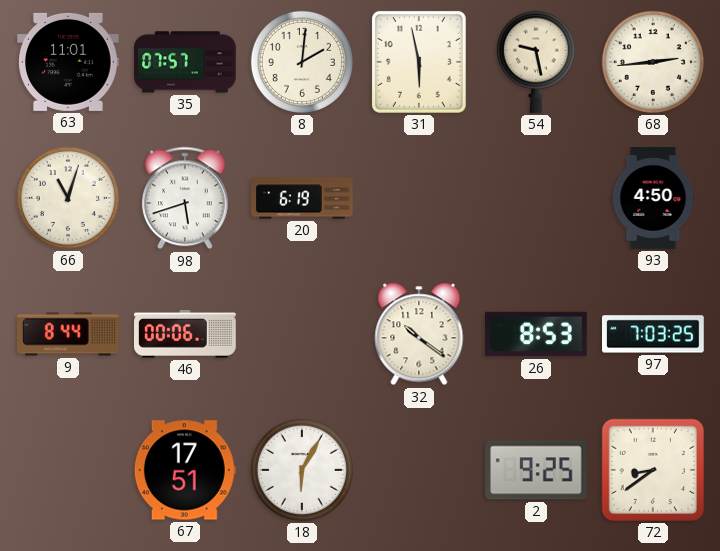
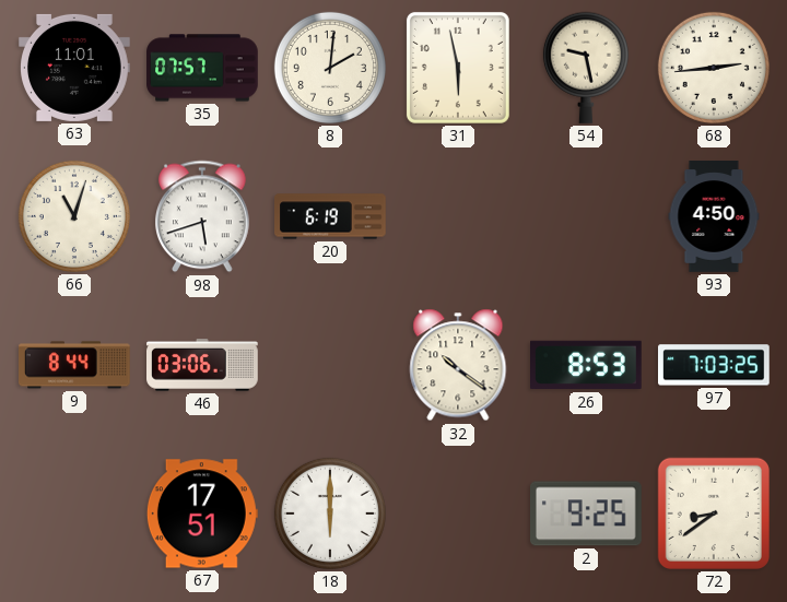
46: 00:06 -> 03:06
18: 6:05 -> 6:00
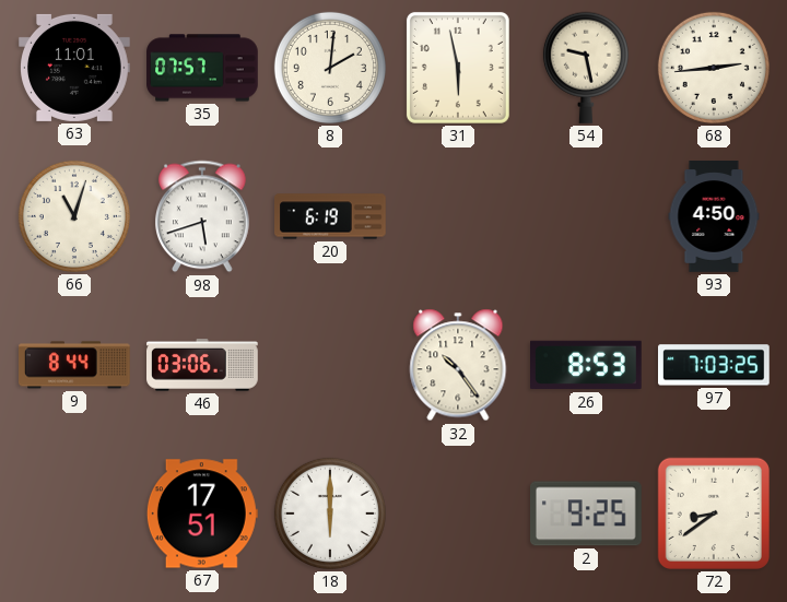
32: 10:21 -> 10:24
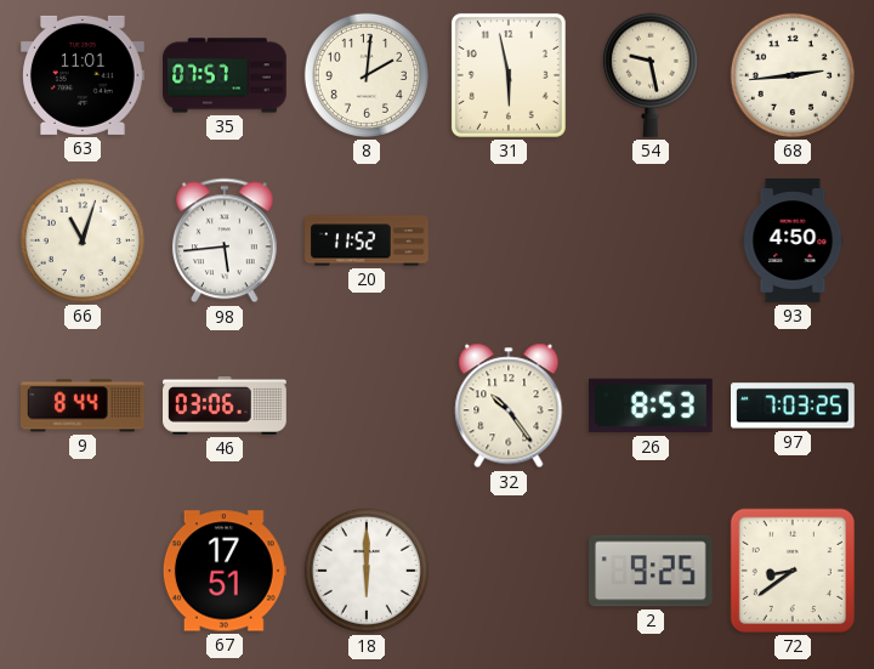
98: 5:42 -> 5:44
20: 6:19 -> 11:52
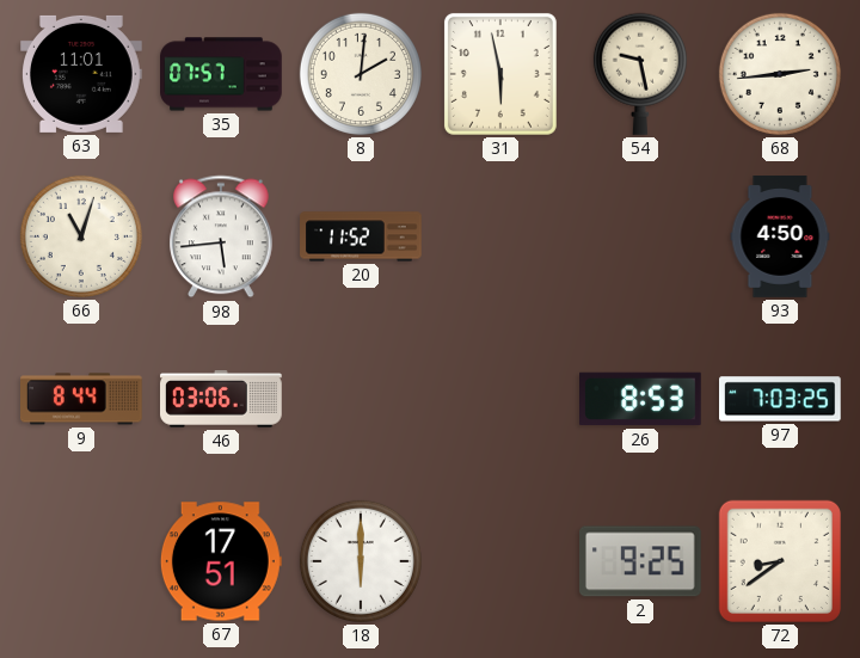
32: 10:24 -> none
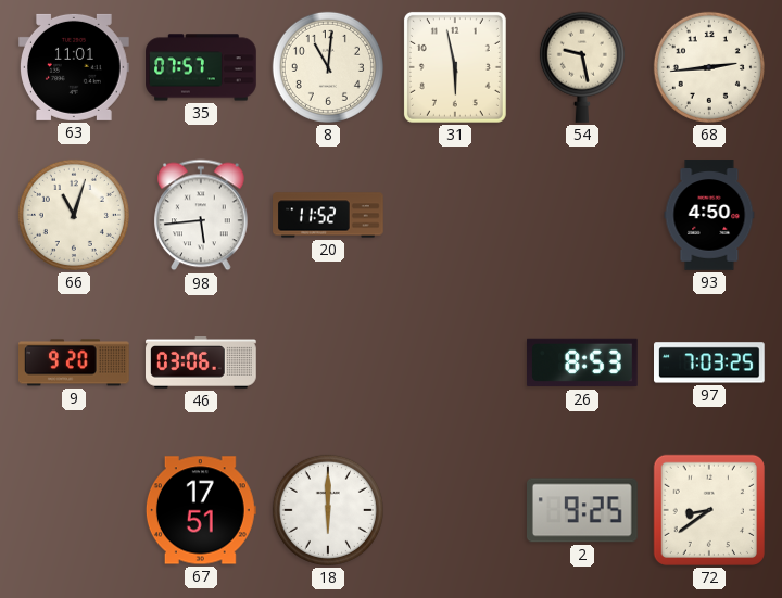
8: 2:01 -> 11:01
9: 8:44 -> 9:20
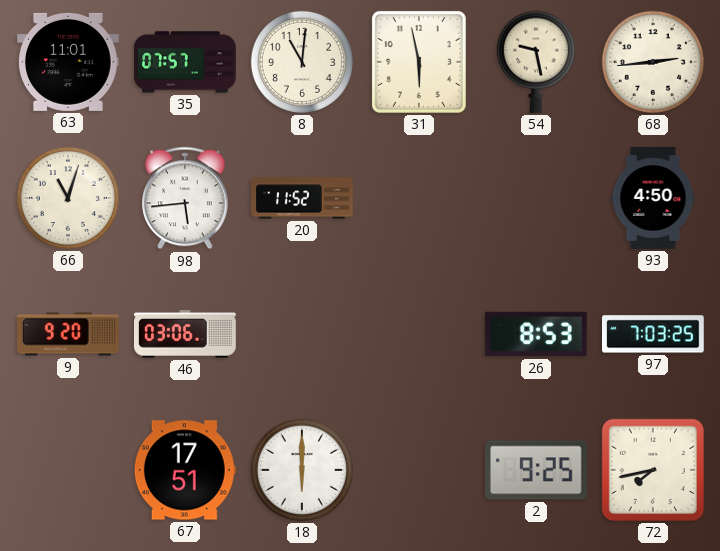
72: 8:39 -> 7:43
